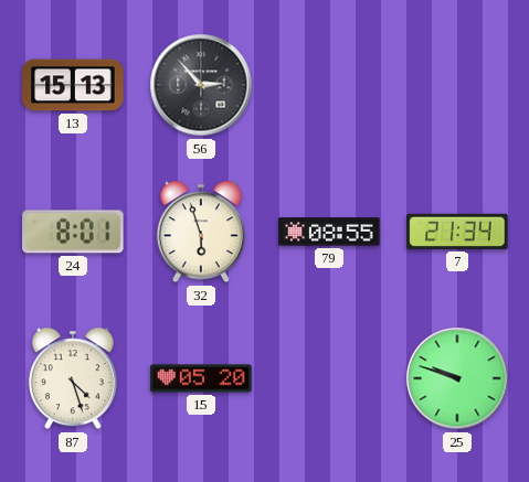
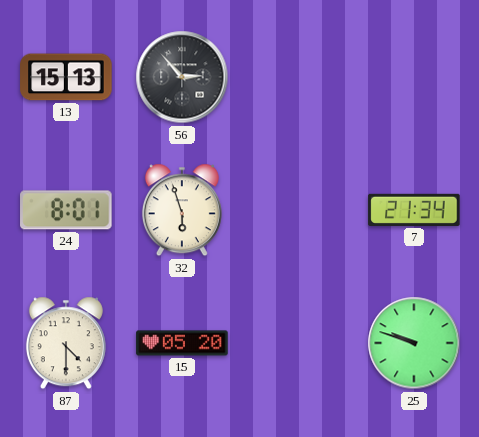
79: 08:55 -> none
87: 4:27 -> 4:30
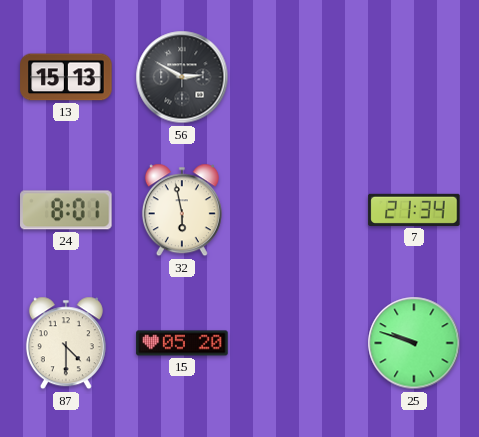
56: 2:53 -> 2:50
32: 5:57 -> 5:58
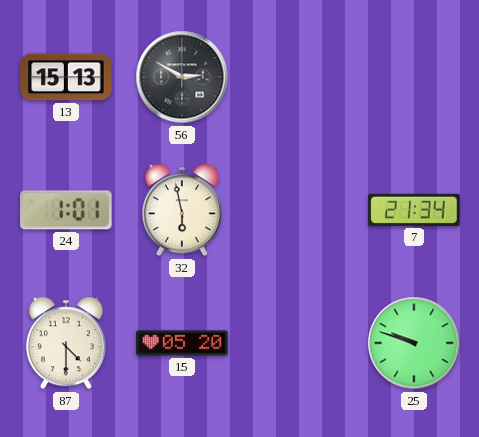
24: 8:01 -> 1:01
